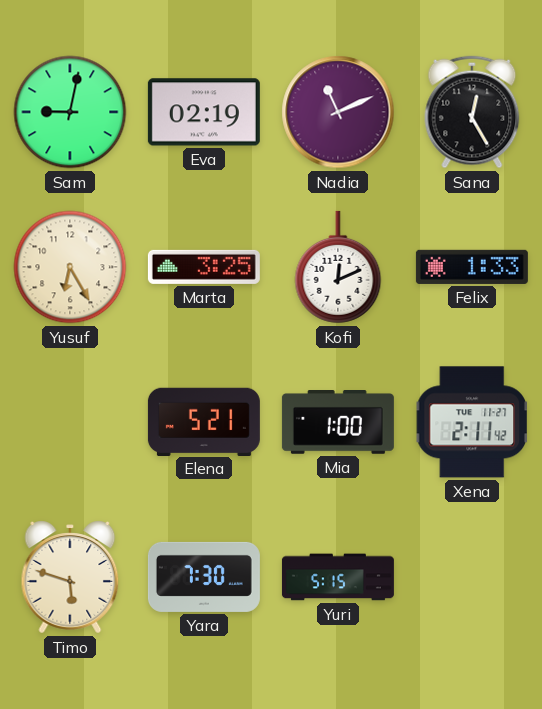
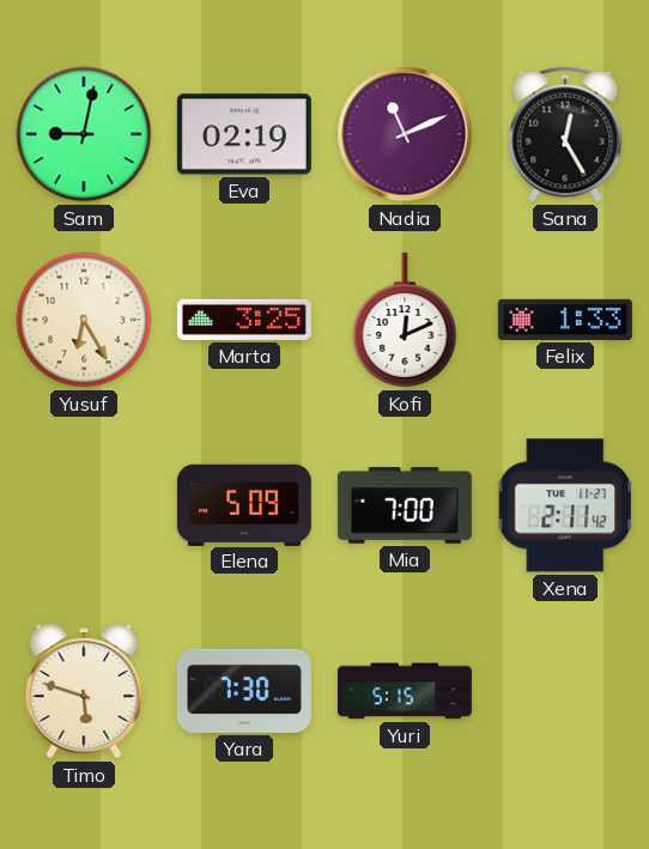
Elena: 5:21 -> 5:09
Mia: 1:00 -> 7:00
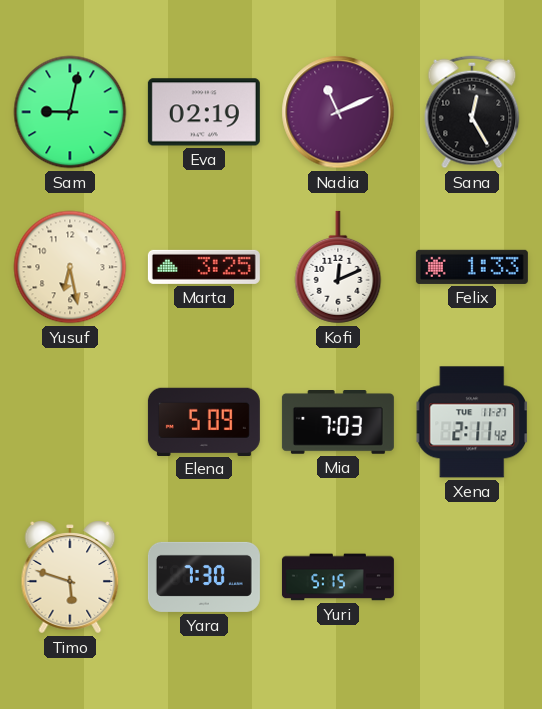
Yusuf: 6:25 -> 6:28
Mia: 7:00 -> 7:03
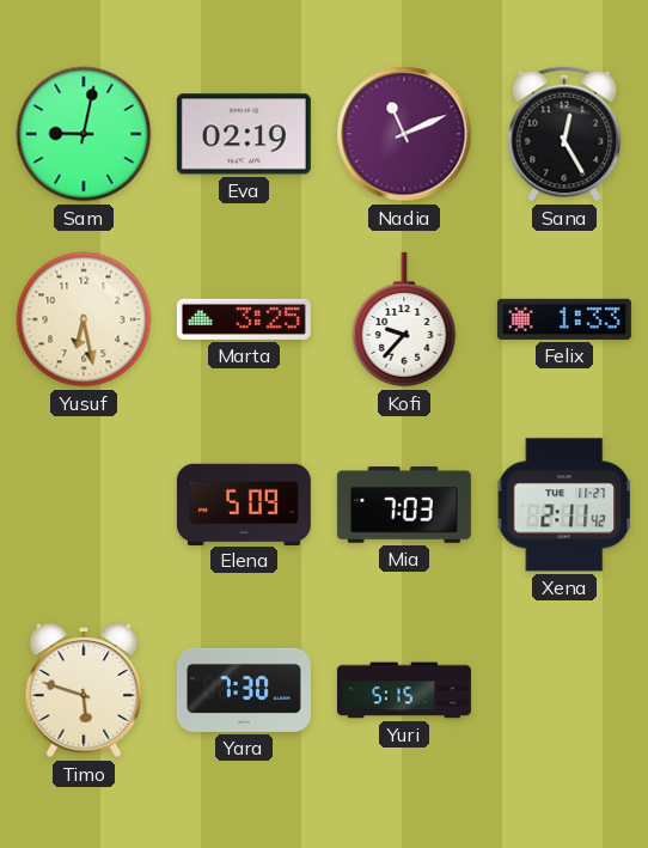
Kofi: 12:11 -> 9:37
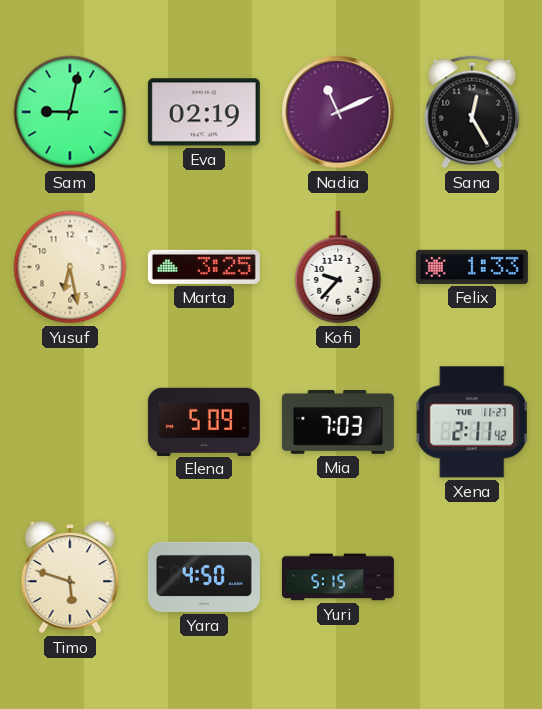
Yara: 7:30 -> 4:50
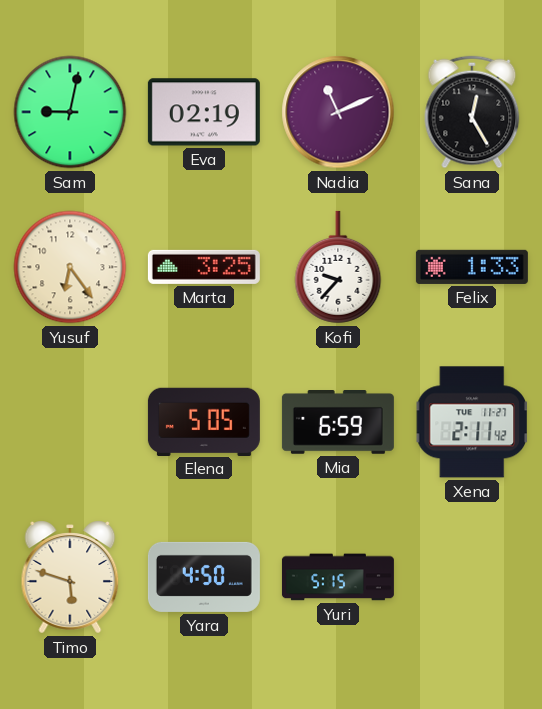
Yusuf: 6:28 -> 6:24
Elena: 5:09 -> 5:05
Mia: 7:03 -> 6:59
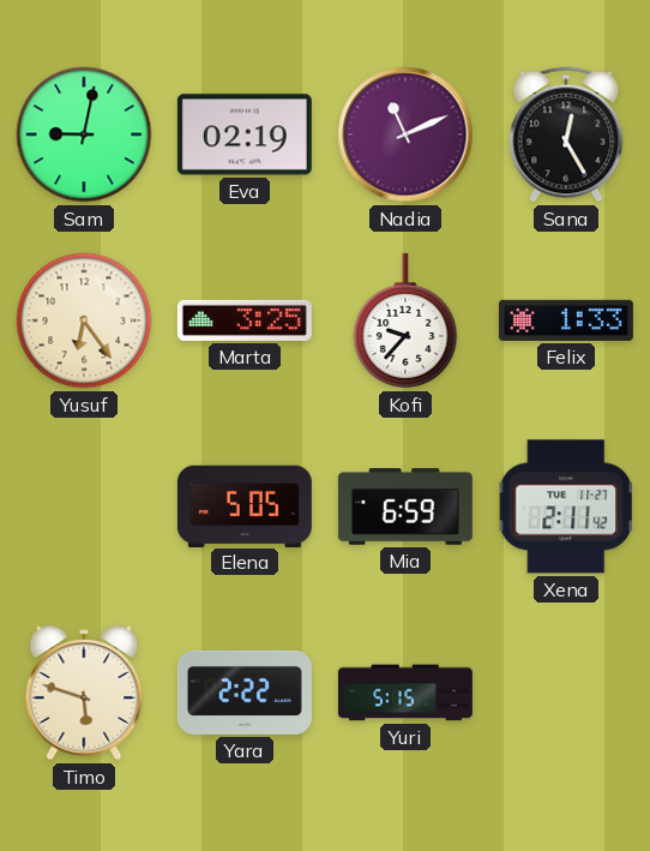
Yara: 4:50 -> 2:22
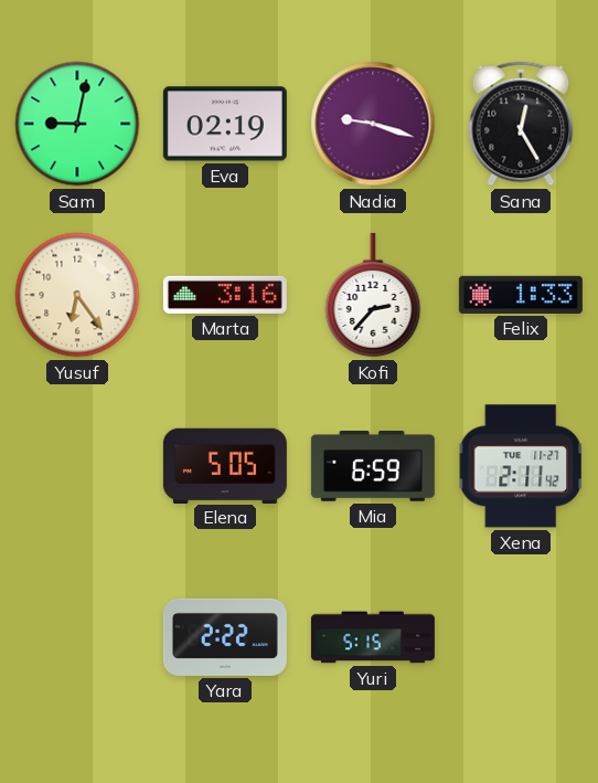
Nadia: 11:11 -> 9:18
Marta: 3:25 -> 3:16
Kofi: 9:37 -> 2:37
Timo: 5:48 -> none
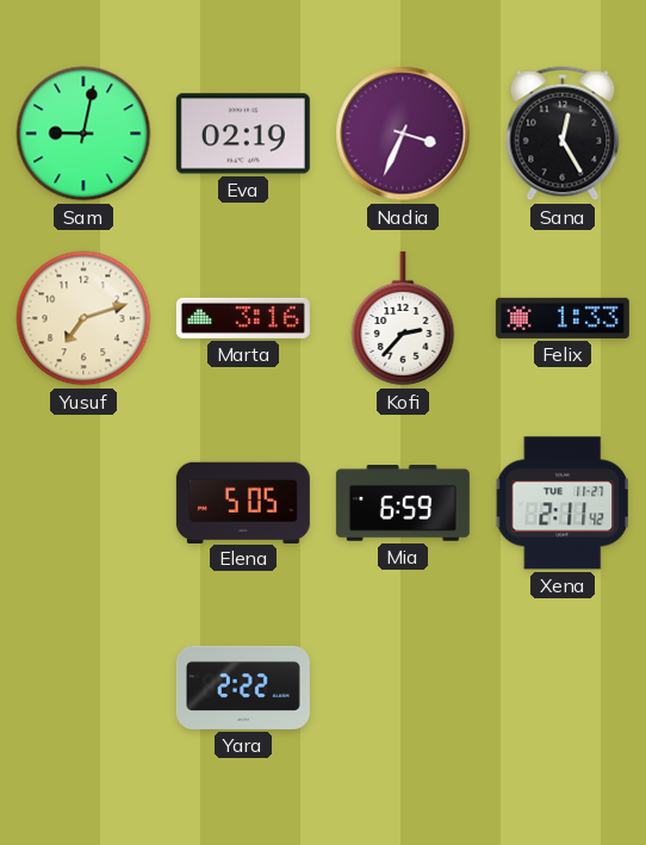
Nadia: 9:18 -> 3:34
Yusuf: 6:24 -> 7:12
Yuri: 5:15 -> none
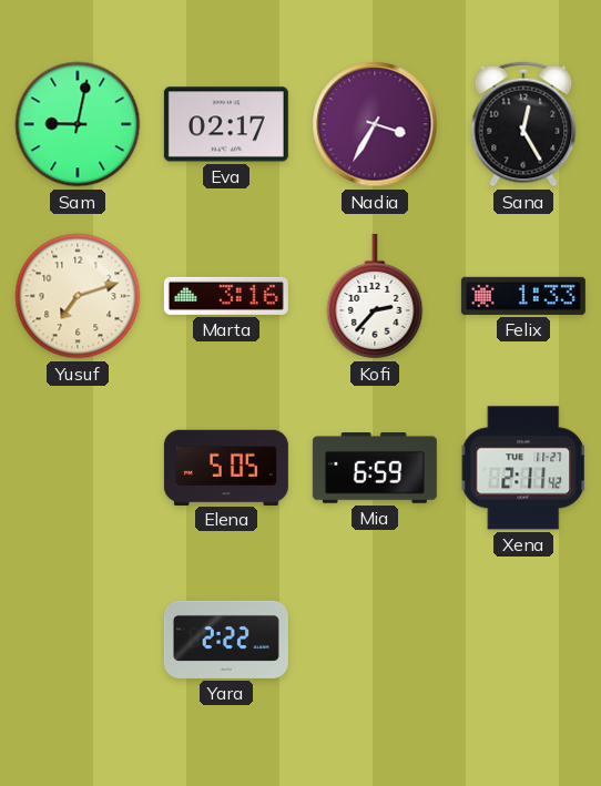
Eva: 02:19 -> 02:17
Nadia: 3:34 -> 3:35
